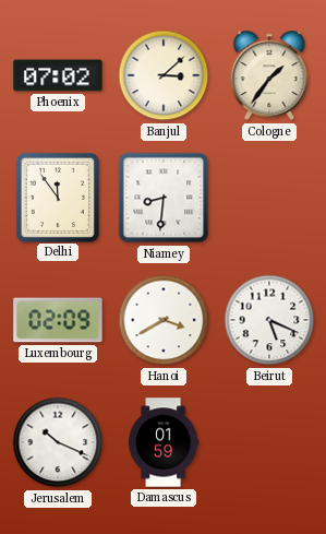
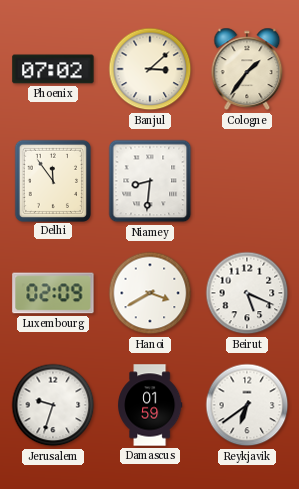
Jerusalem: 10:19 -> 9:33
Reykjavik: none -> 6:39
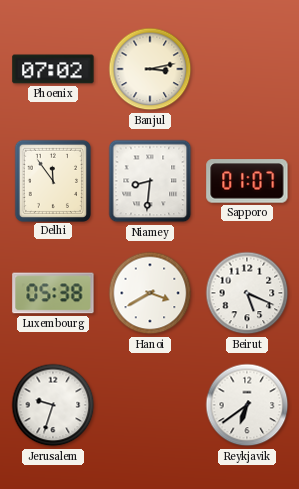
Banjul: 3:08 -> 3:13
Cologne: 1:36 -> none
Sapporo: none -> 01:07
Luxembourg: 02:09 -> 05:38
Damascus: 01:59 -> none
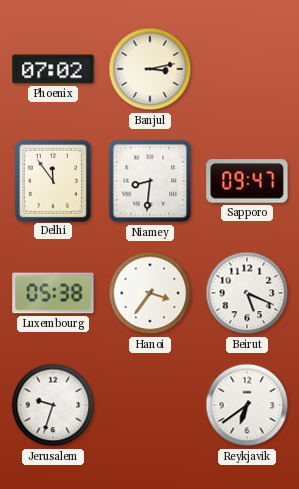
Sapporo: 01:07 -> 09:47
Hanoi: 3:40 -> 3:36
